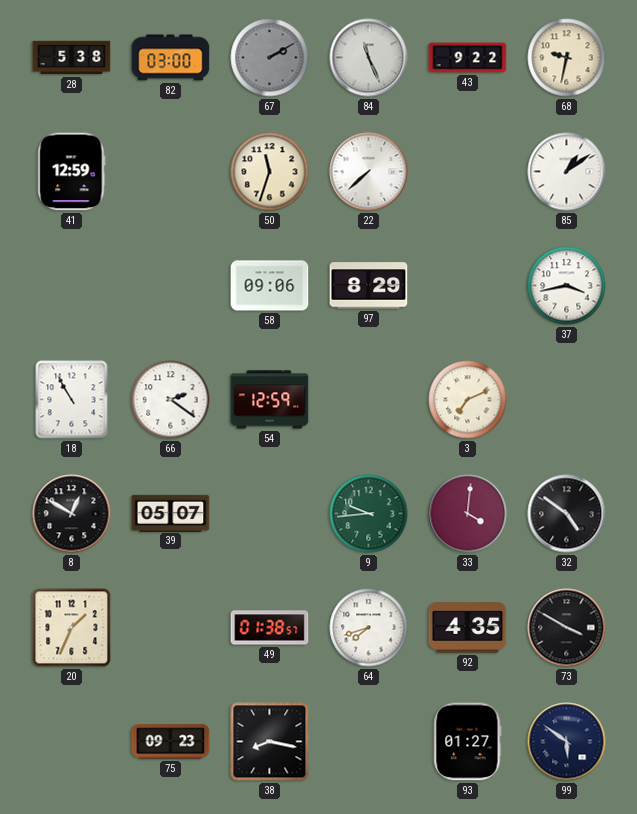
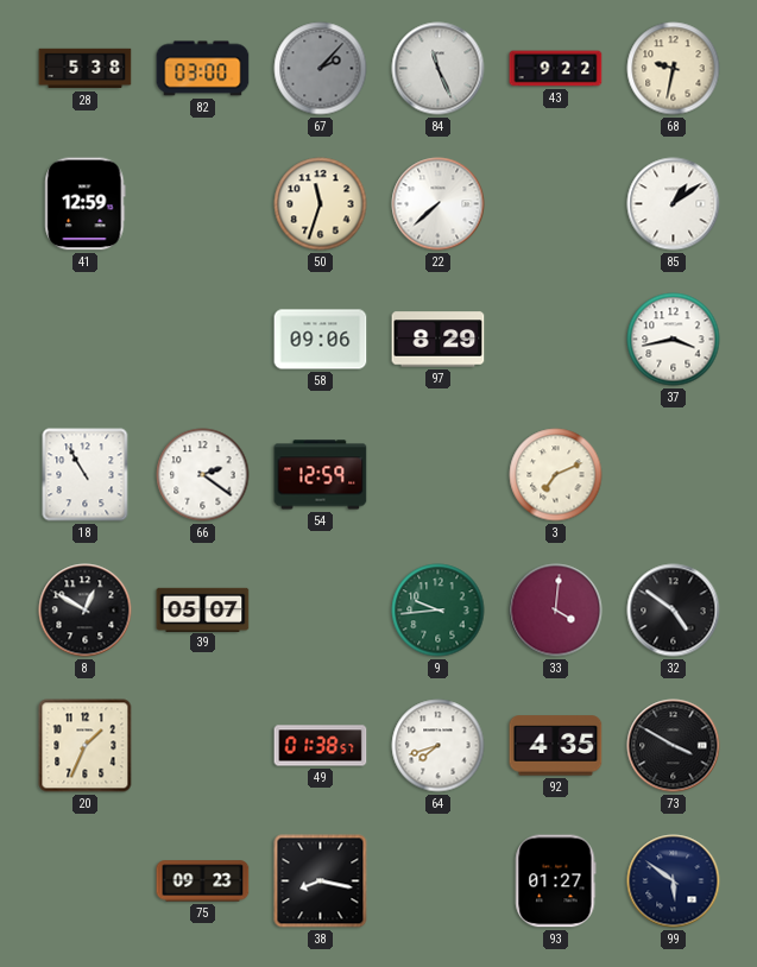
67: 2:10 -> 2:07
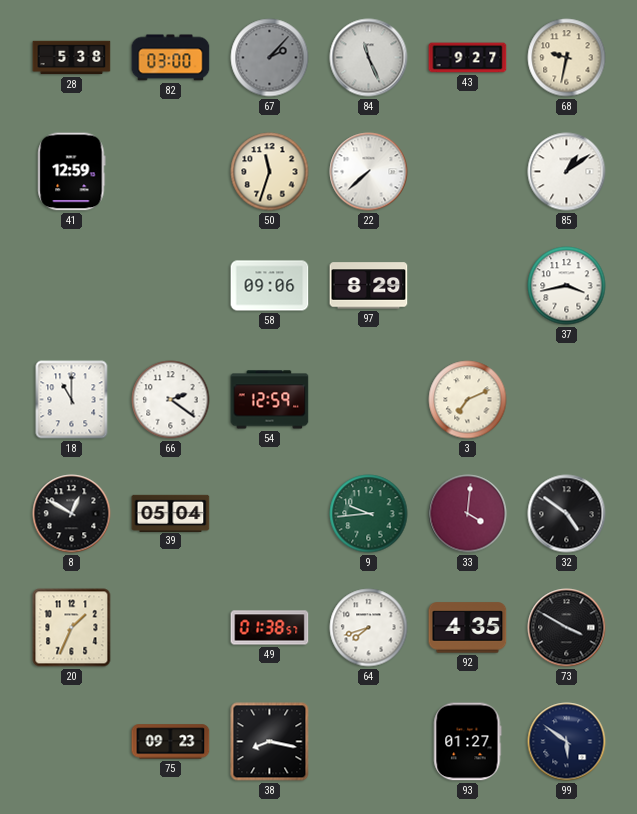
43: 9:22 -> 9:27
18: 10:55 -> 11:00
39: 05:07 -> 05:04
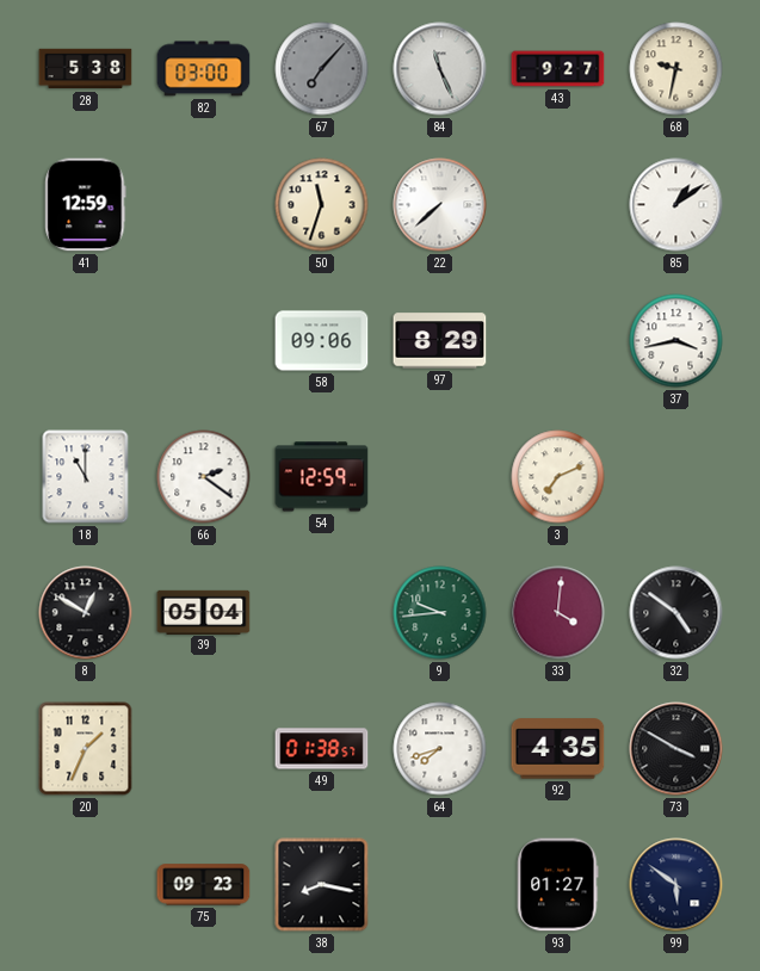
67: 2:07 -> 7:07
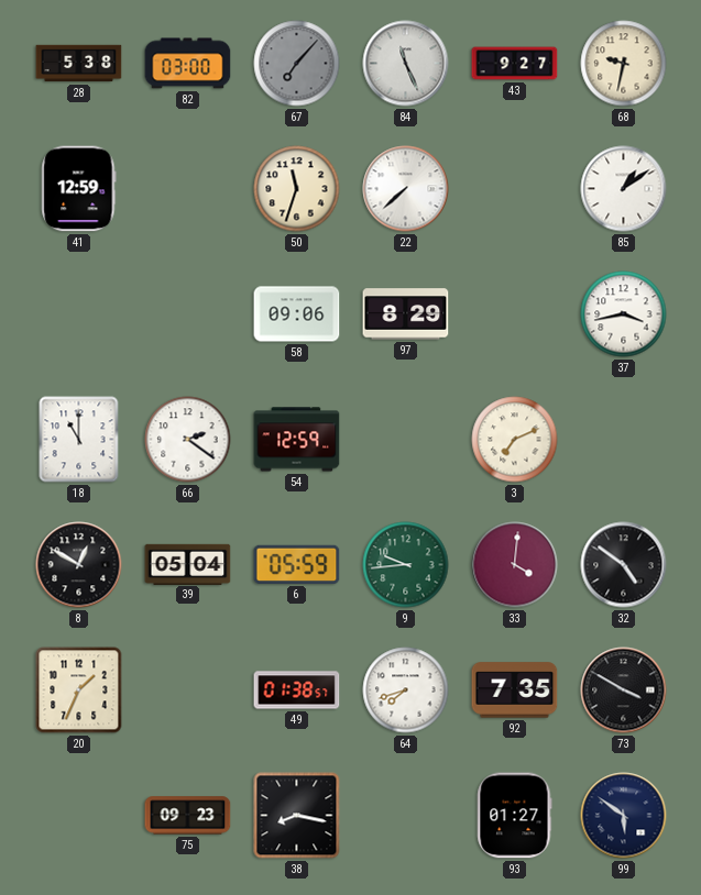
6: none -> 05:59
92: 4:35 -> 7:35
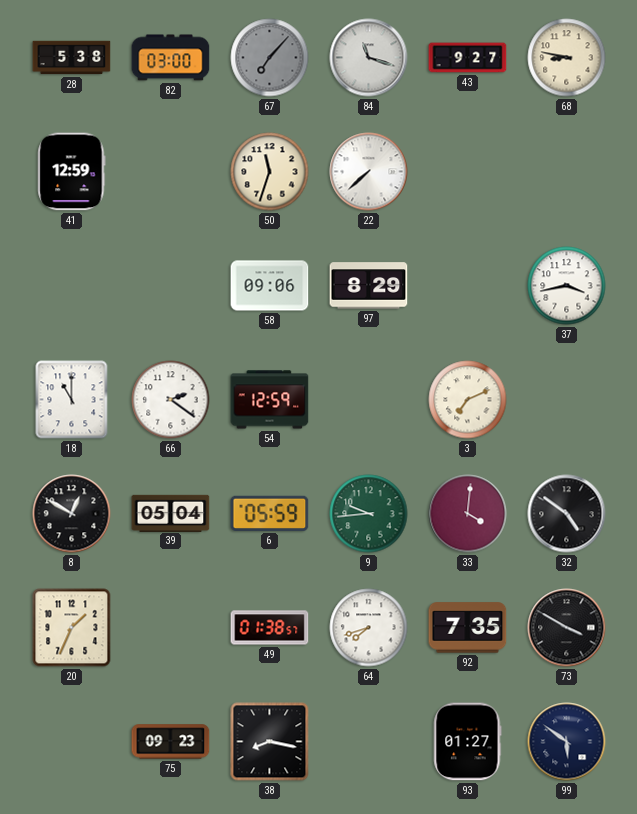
84: 11:26 -> 11:18
68: 9:32 -> 8:47
85: 1:09 -> none
